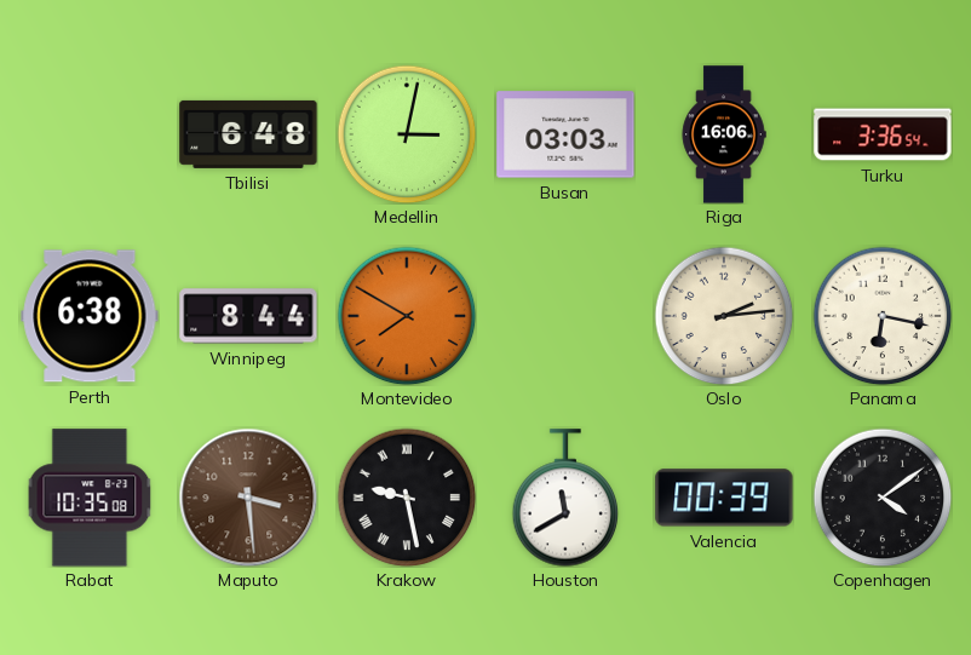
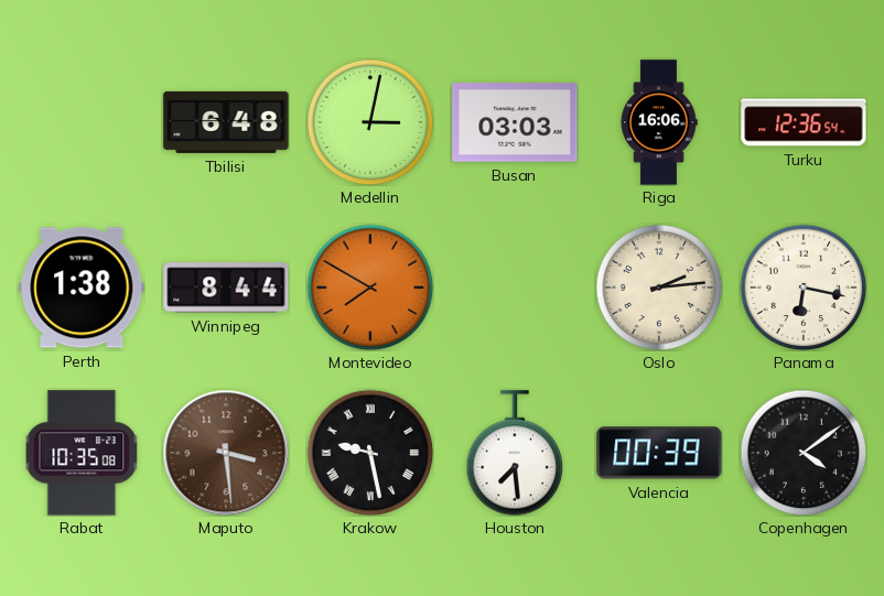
Turku: 3:36 -> 12:36
Perth: 6:38 -> 1:38
Houston: 11:40 -> 7:29
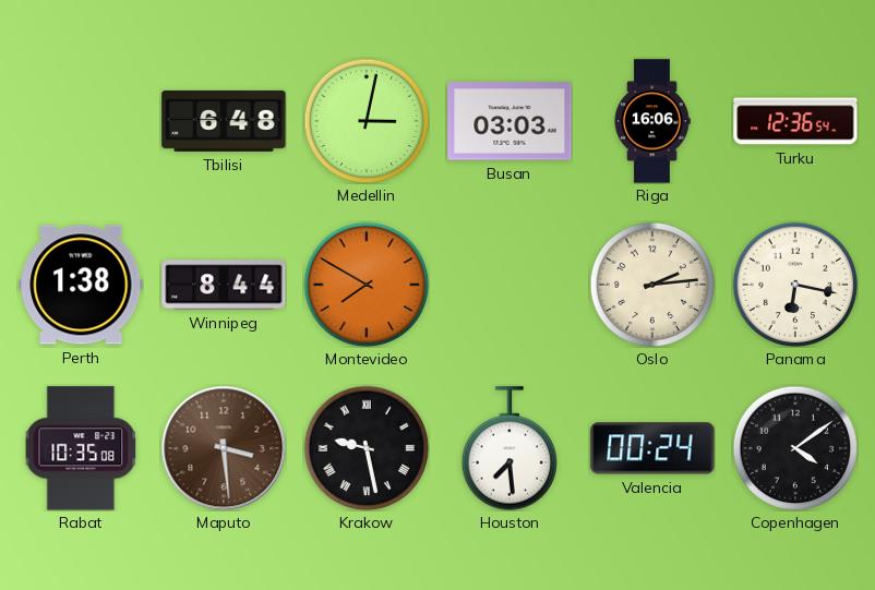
Valencia: 00:39 -> 00:24
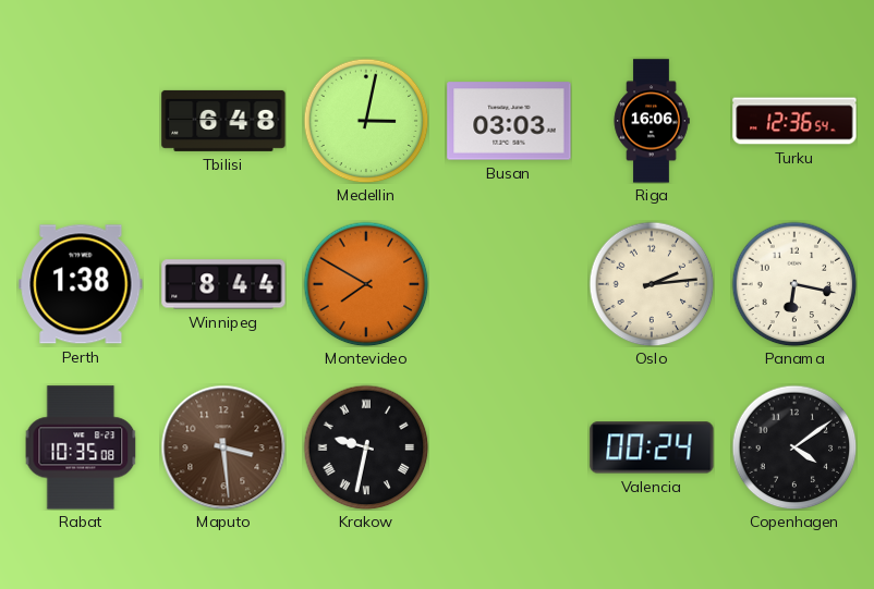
Krakow: 9:28 -> 9:32
Houston: 7:29 -> none
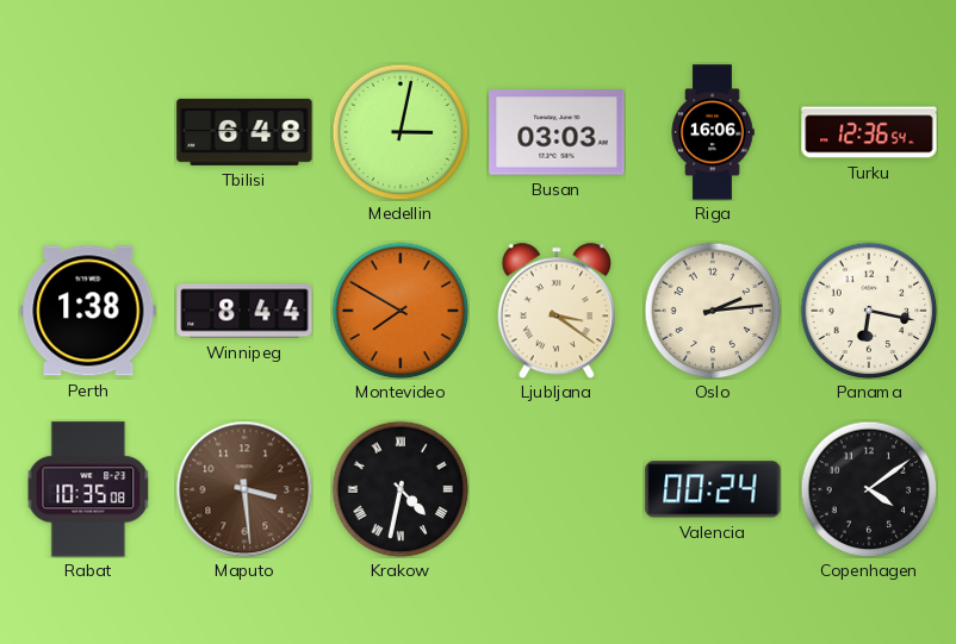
Ljubljana: none -> 3:21
Krakow: 9:32 -> 4:32
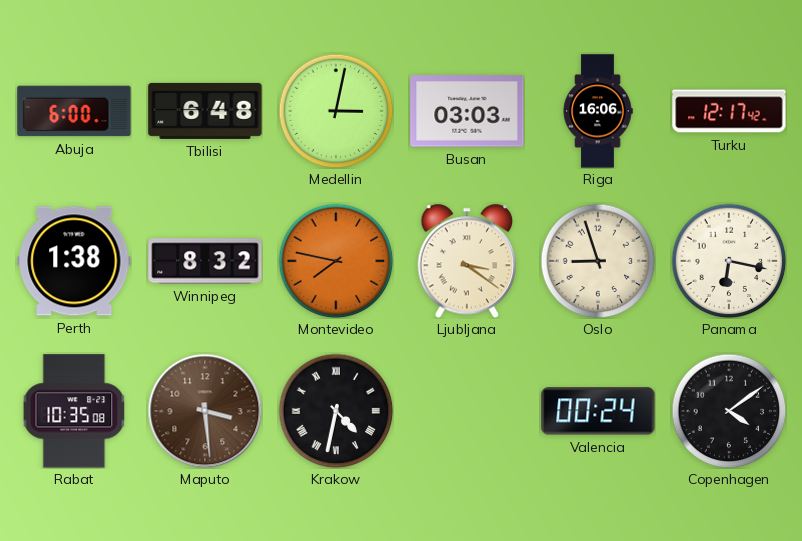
Abuja: none -> 6:00
Turku: 12:36 -> 12:17
Winnipeg: 8:44 -> 8:32
Montevideo: 7:50 -> 7:47
Oslo: 2:14 -> 8:57
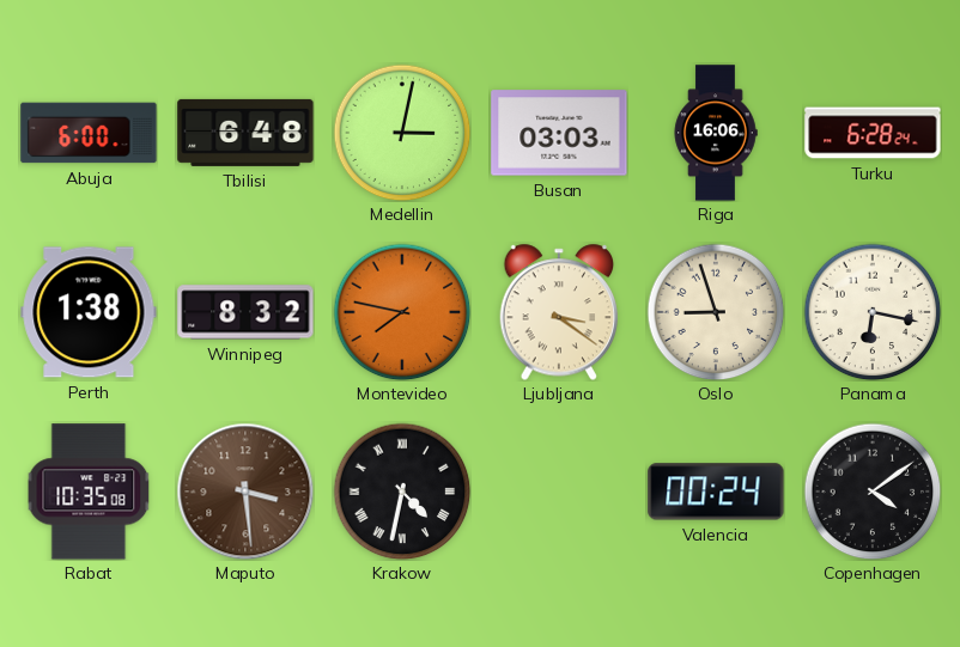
Turku: 12:17 -> 6:28
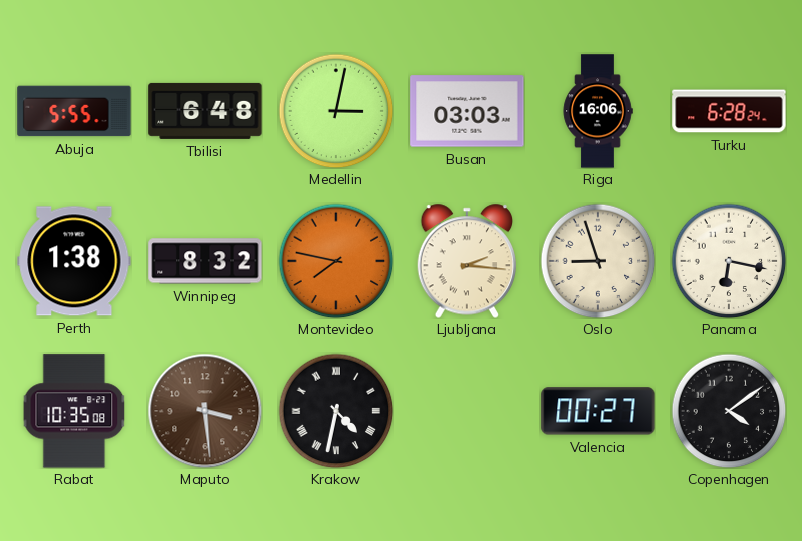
Abuja: 6:00 -> 5:55
Ljubljana: 3:21 -> 2:16
Valencia: 00:24 -> 00:27
